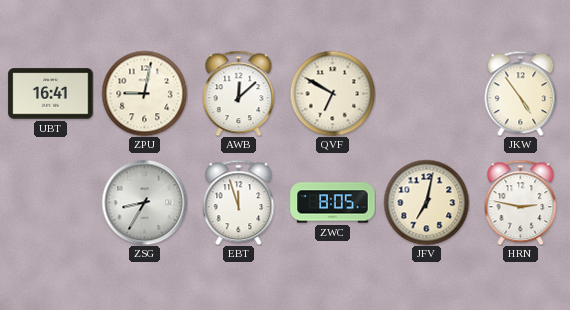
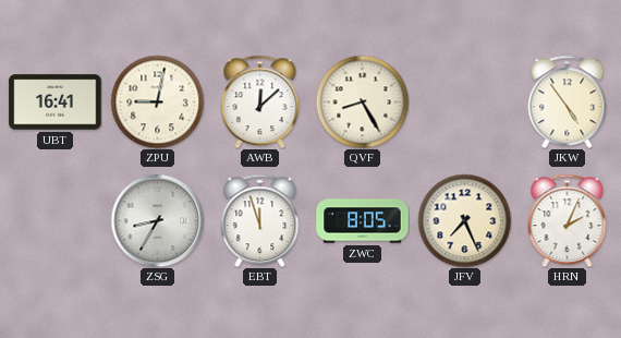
QVF: 6:50 -> 8:25
JFV: 7:02 -> 7:26
HRN: 2:47 -> 2:04
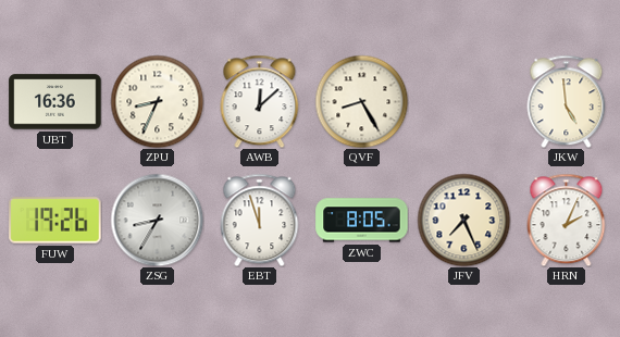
UBT: 16:41 -> 16:36
ZPU: 9:02 -> 8:34
JKW: 4:54 -> 4:59
FUW: none -> 19:26
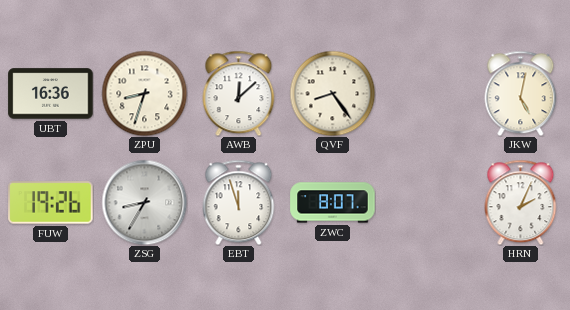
ZPU: 8:34 -> 8:33
QVF: 8:25 -> 8:24
JKW: 4:59 -> 5:02
ZWC: 8:05 -> 8:07
JFV: 7:26 -> none
